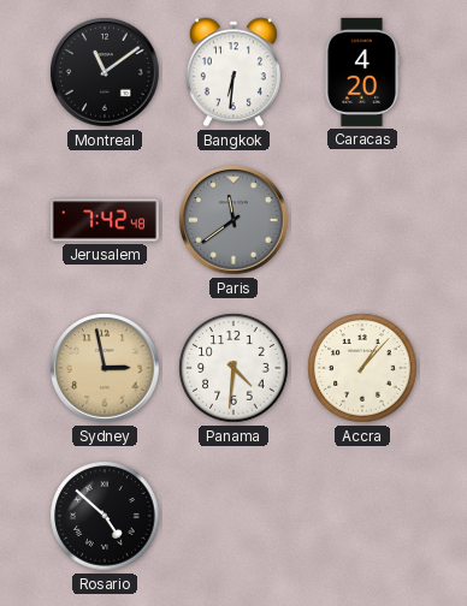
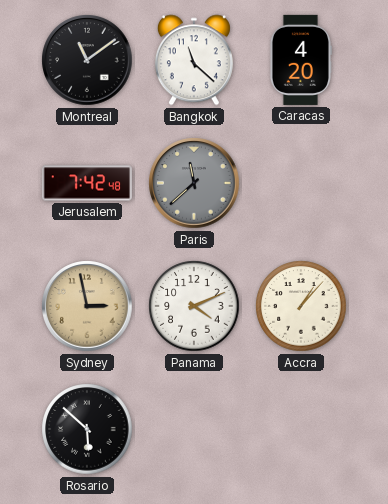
Bangkok: 6:31 -> 11:22
Paris: 11:39 -> 11:38
Panama: 4:31 -> 4:11
Rosario: 4:52 -> 5:52
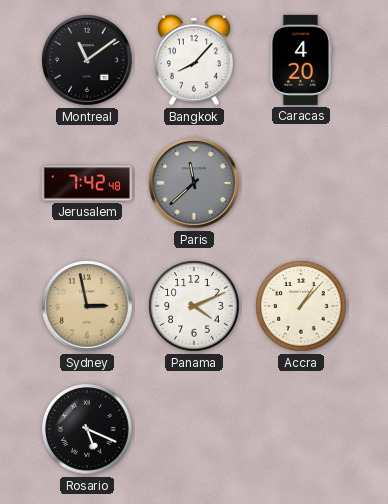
Bangkok: 11:22 -> 8:07
Rosario: 5:52 -> 5:19
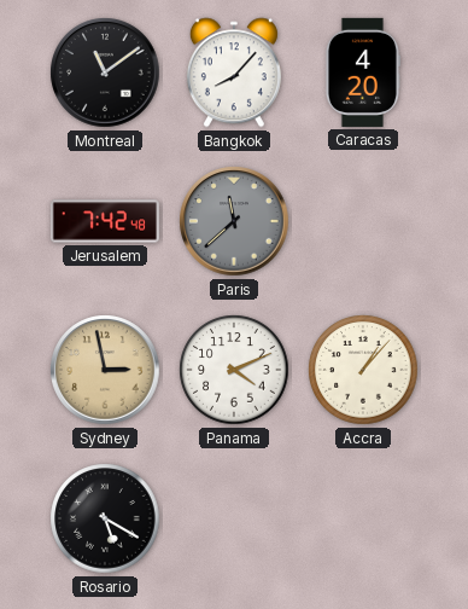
Rosario: 5:19 -> 5:20
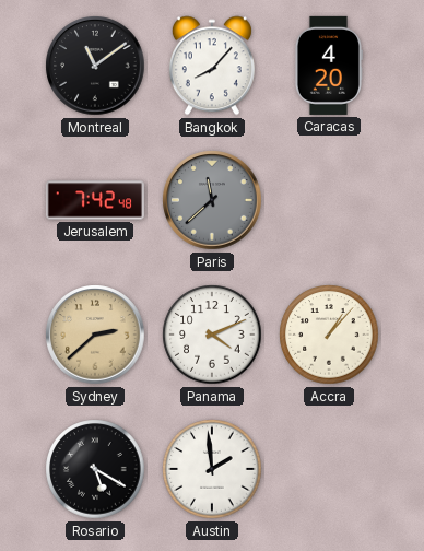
Sydney: 2:58 -> 2:38
Austin: none -> 1:59
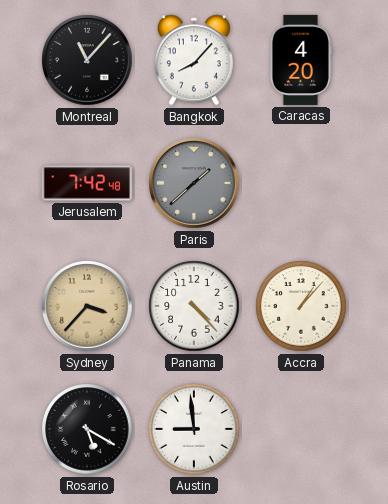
Montreal: 11:09 -> 11:07
Paris: 11:38 -> 1:38
Sydney: 2:38 -> 3:37
Panama: 4:11 -> 4:23
Austin: 1:59 -> 8:59
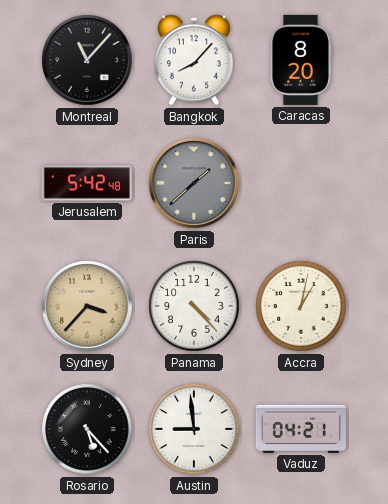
Caracas: 4:20 -> 8:20
Jerusalem: 7:42 -> 5:42
Accra: 1:07 -> 1:02
Rosario: 5:20 -> 5:23
Vaduz: none -> 04:21
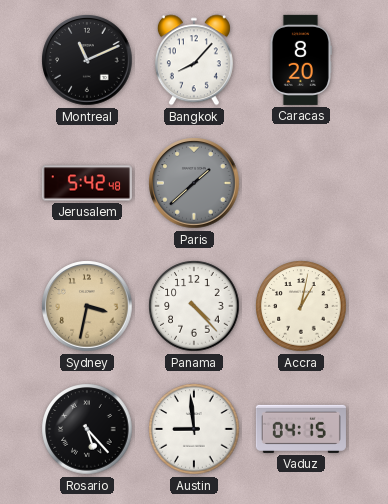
Montreal: 11:07 -> 11:11
Sydney: 3:37 -> 3:32
Vaduz: 04:21 -> 04:15
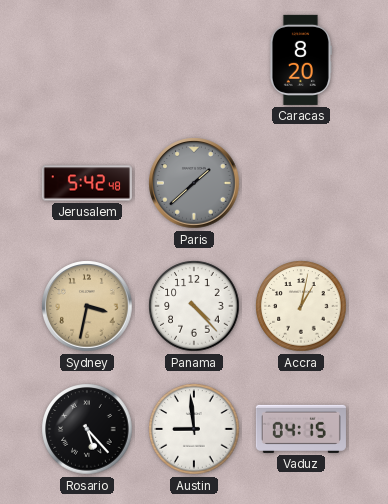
Montreal: 11:11 -> none
Bangkok: 8:07 -> none
